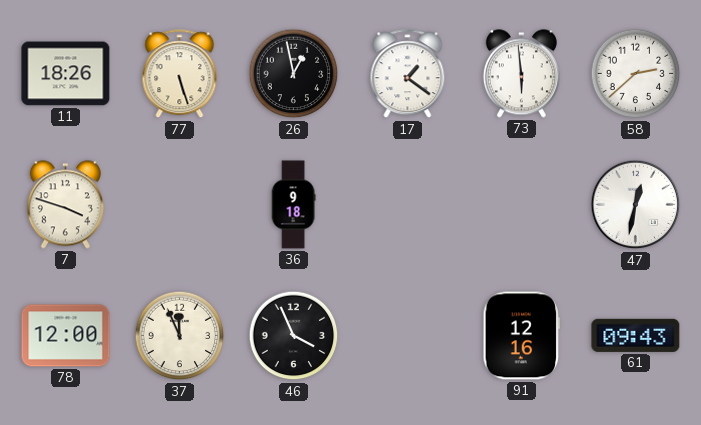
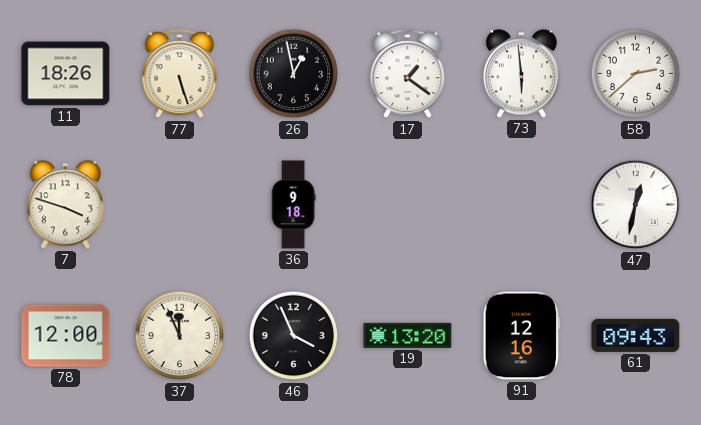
19: none -> 13:20
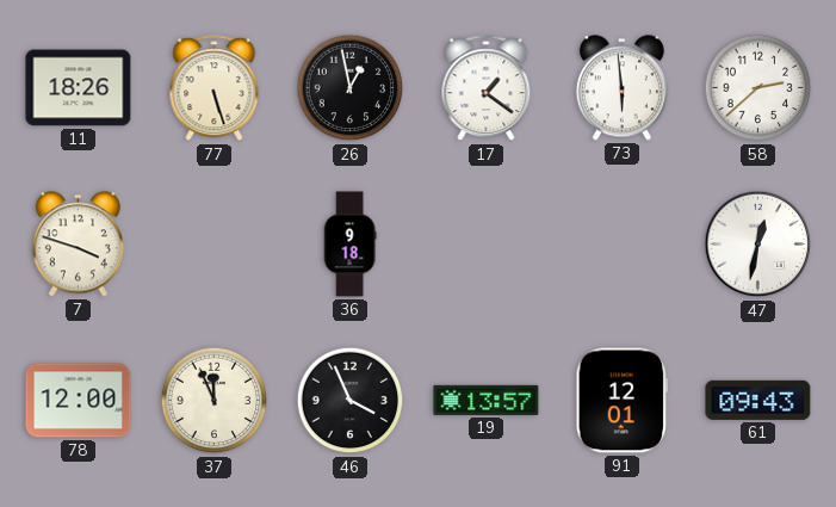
19: 13:20 -> 13:57
91: 12:16 -> 12:01
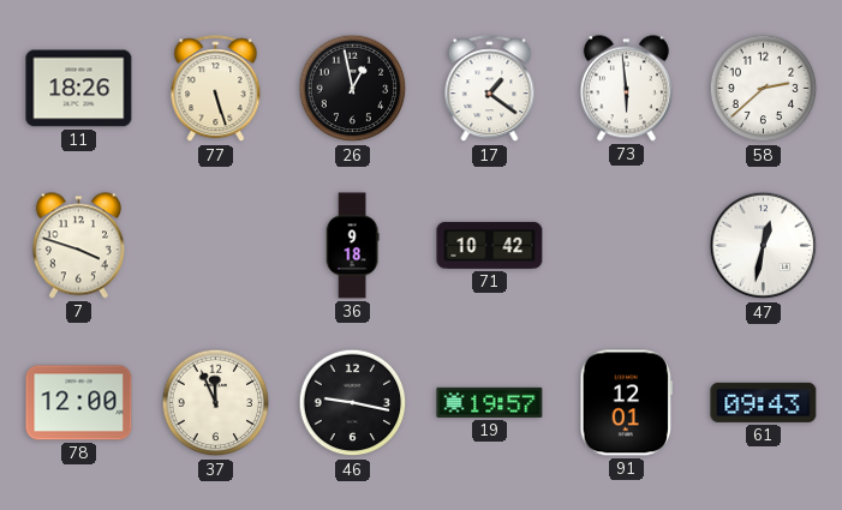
71: none -> 10:42
46: 3:56 -> 9:17
19: 13:57 -> 19:57
